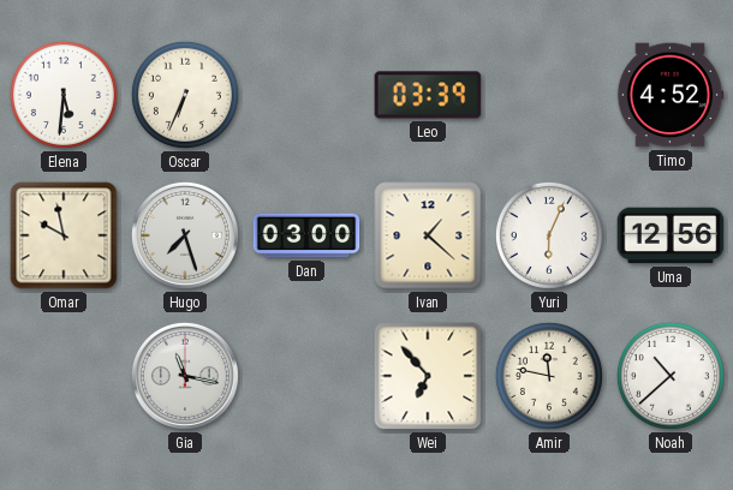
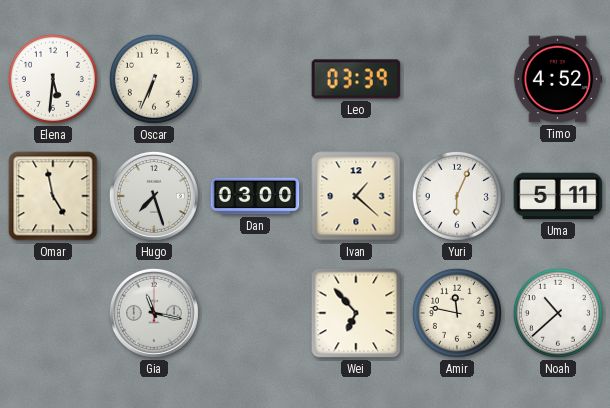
Omar: 9:58 -> 4:58
Uma: 12:56 -> 5:11
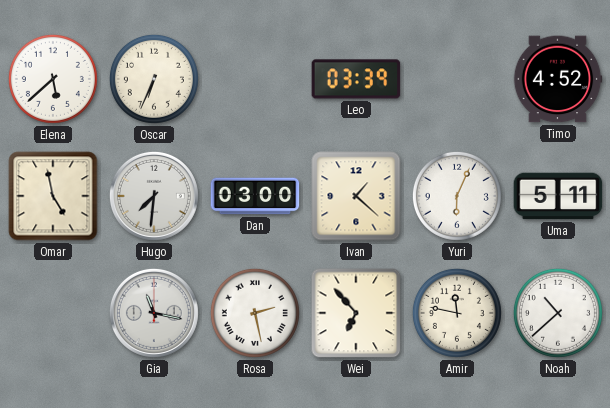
Elena: 5:31 -> 5:38
Hugo: 7:27 -> 7:31
Rosa: none -> 2:28
